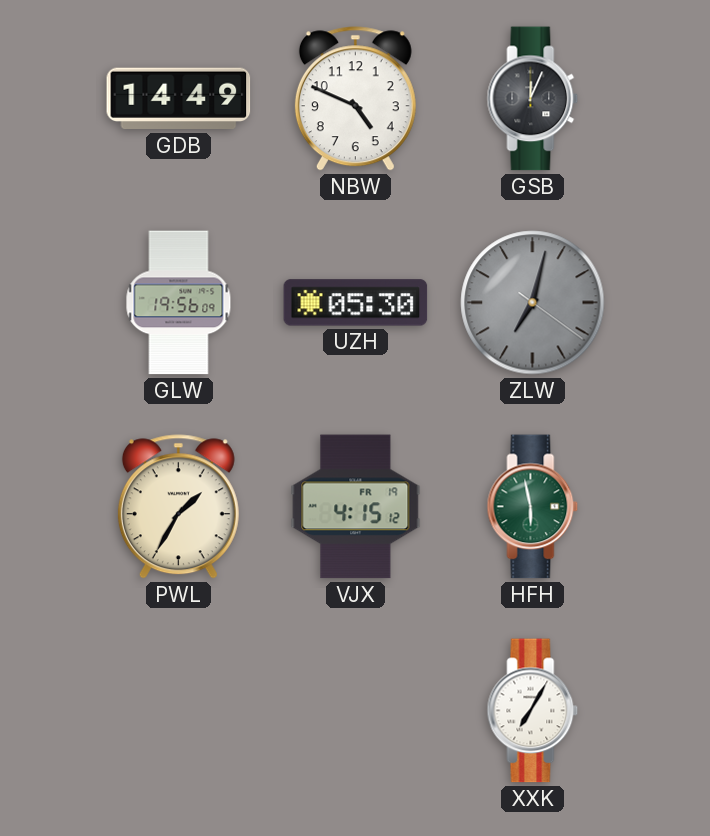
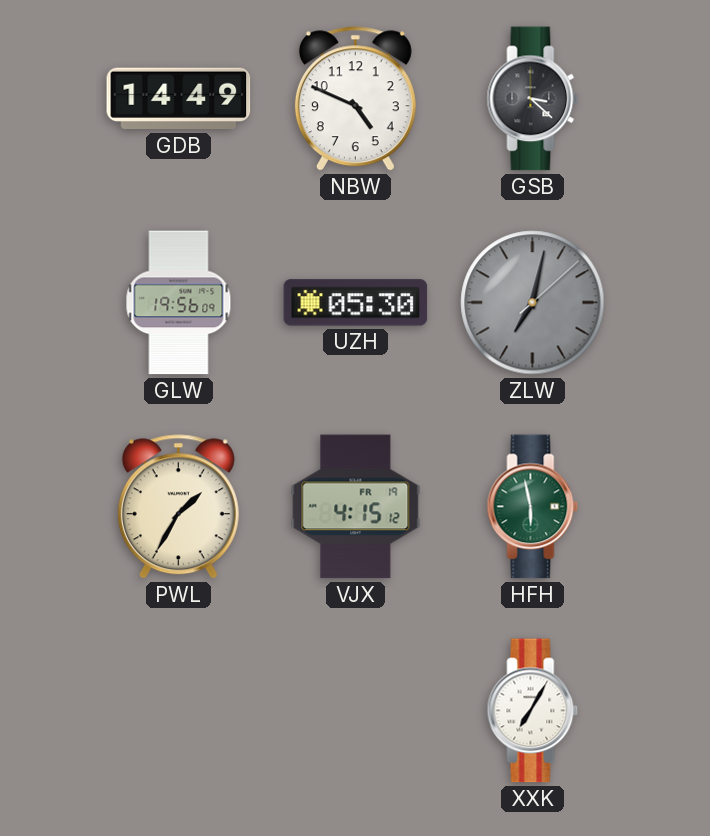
GSB: 12:04 -> 3:22
ZLW: 7:02:21 -> 7:02:08
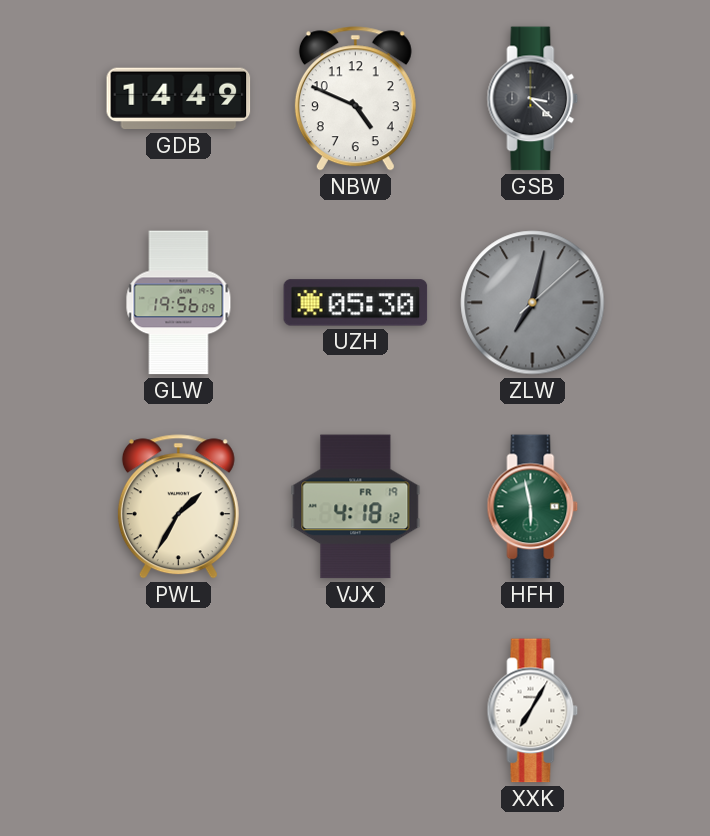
VJX: 4:15 -> 4:18
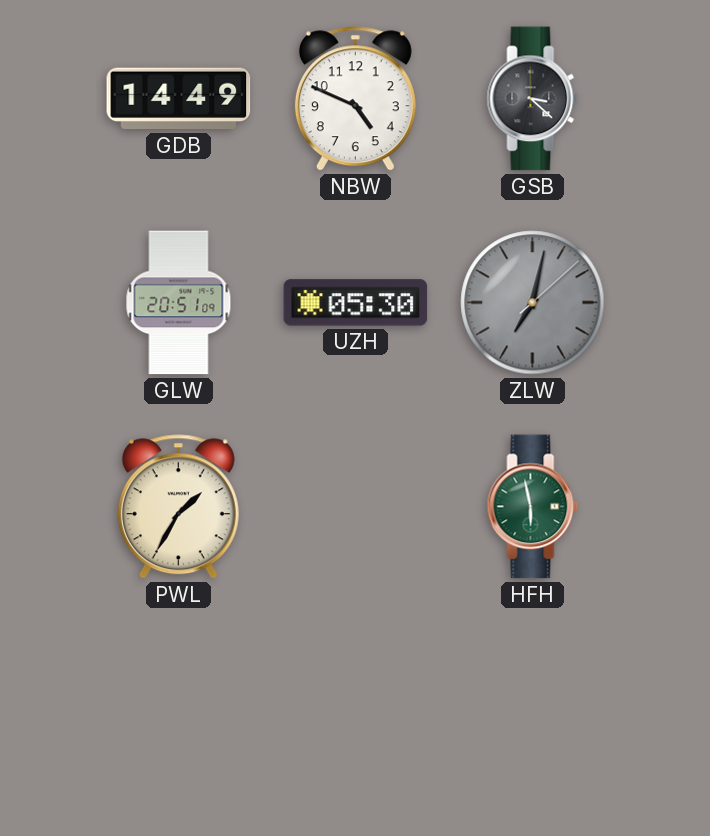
GLW: 19:56 -> 20:51
VJX: 4:18 -> none
XXK: 7:05 -> none
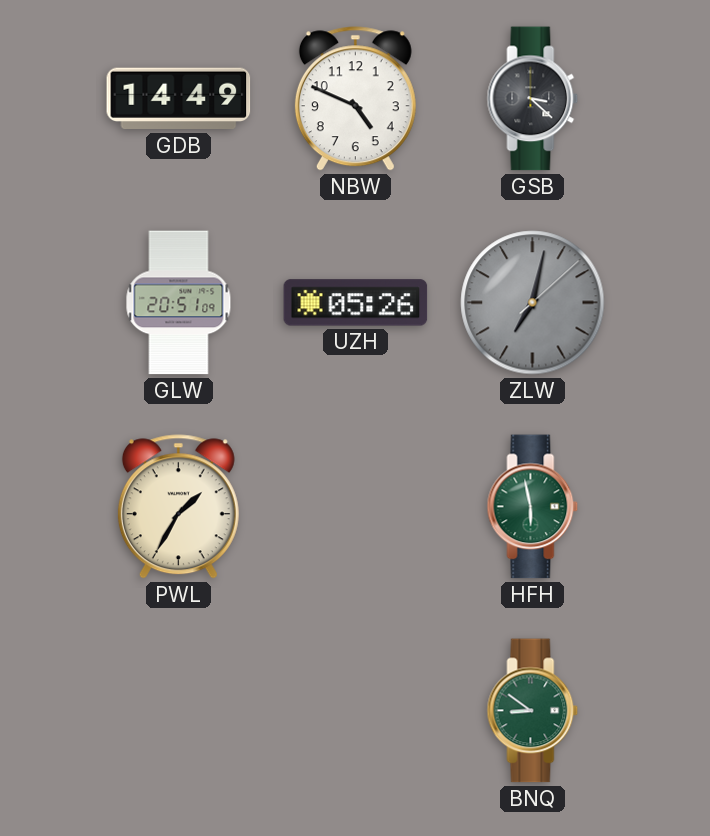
UZH: 05:30 -> 05:26
BNQ: none -> 8:51
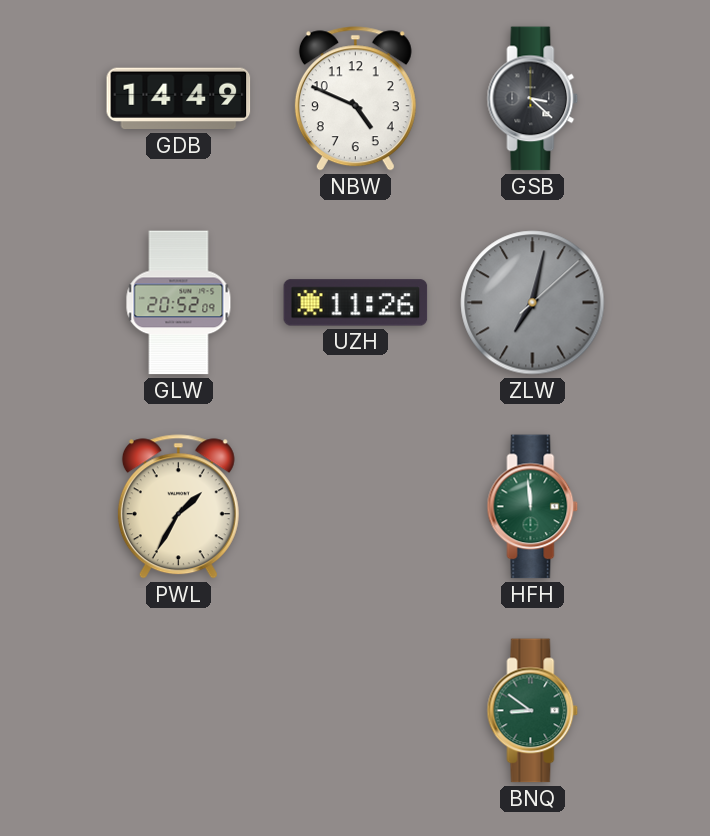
GLW: 20:51 -> 20:52
UZH: 05:26 -> 11:26
HFH: 5:58 -> 11:59
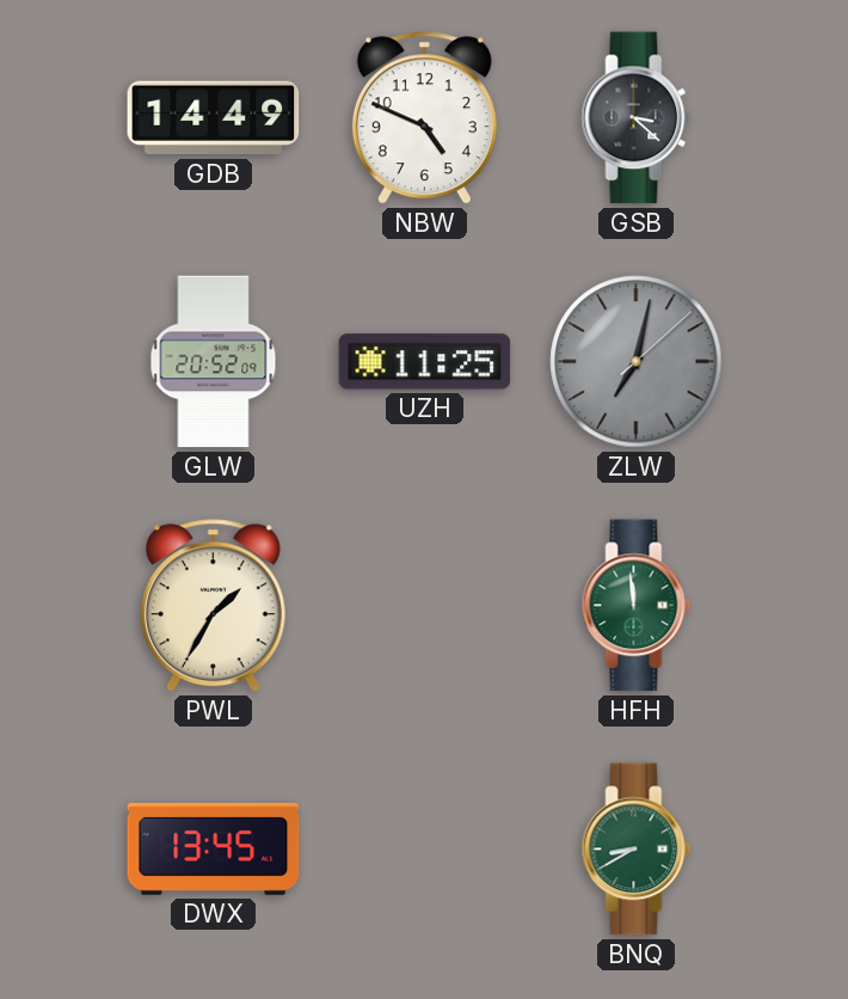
UZH: 11:26 -> 11:25
DWX: none -> 13:45
BNQ: 8:51 -> 8:40
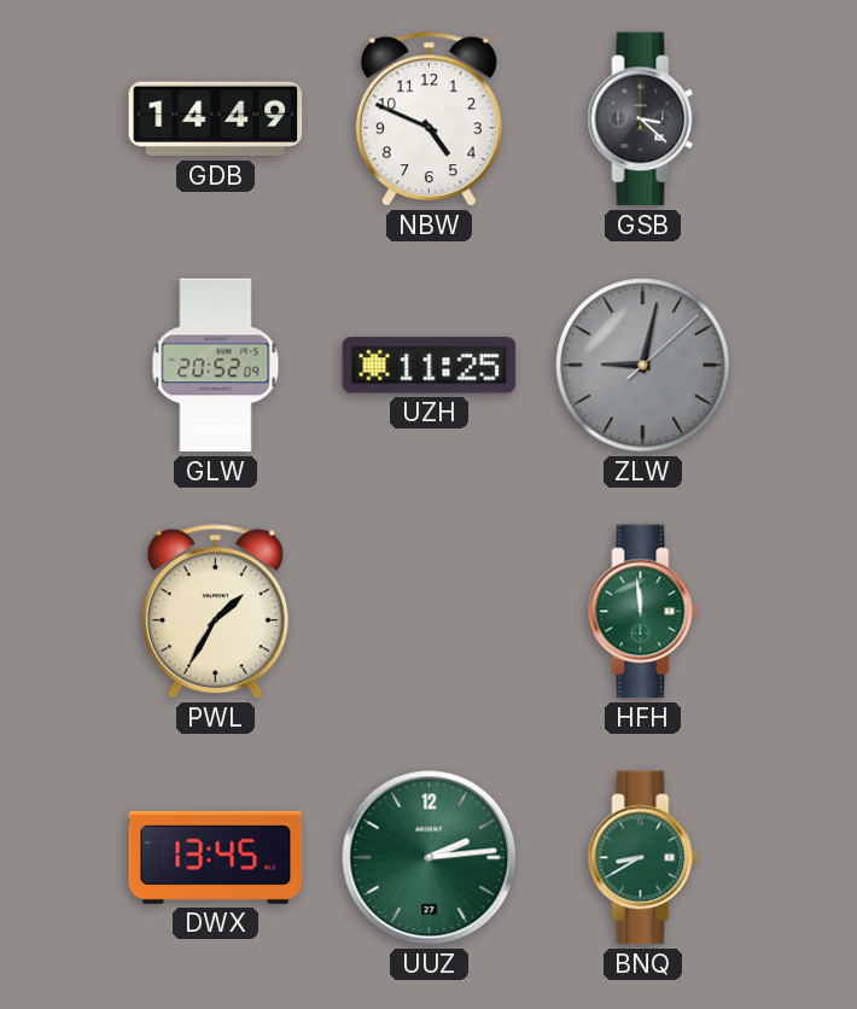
ZLW: 7:02 -> 9:02
UUZ: none -> 2:14
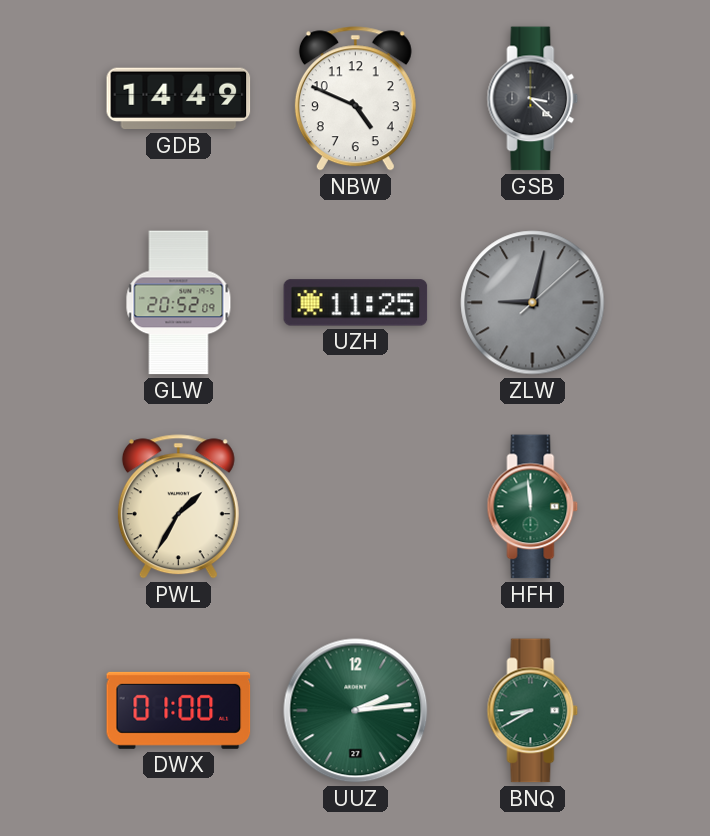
DWX: 13:45 -> 01:00
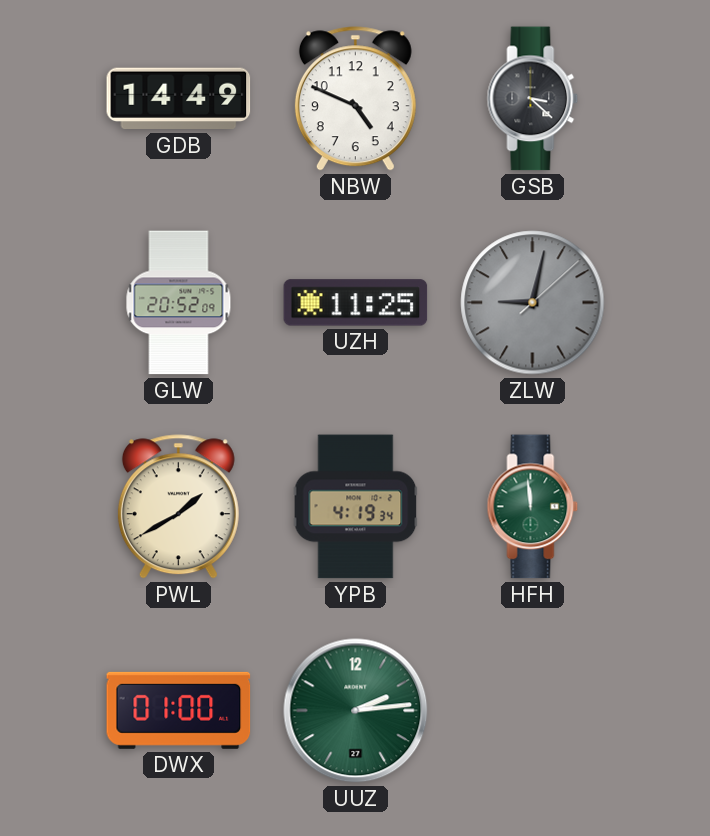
PWL: 1:35 -> 1:40
YPB: none -> 4:19
BNQ: 8:40 -> none
